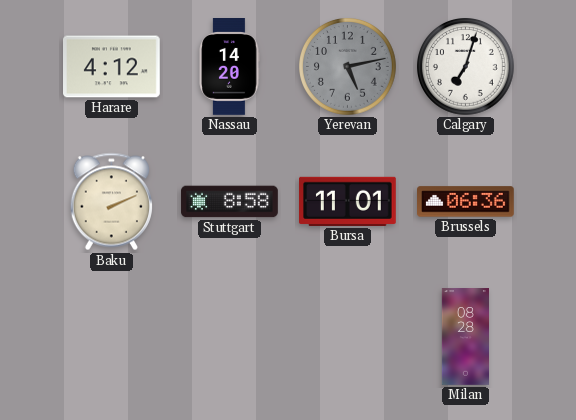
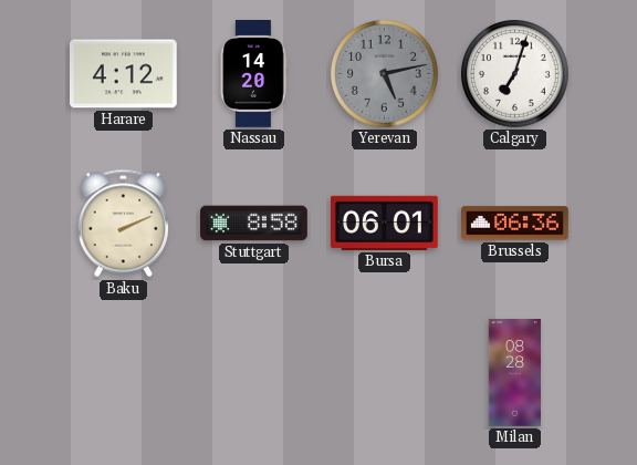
Bursa: 11:01 -> 06:01
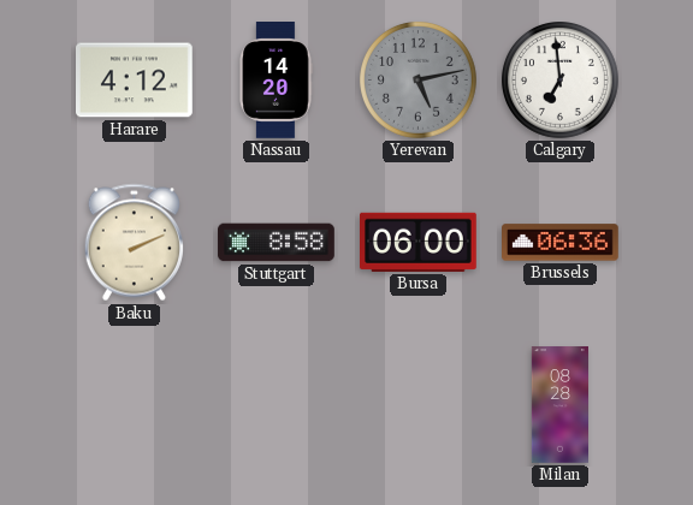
Calgary: 7:03 -> 6:59
Bursa: 06:01 -> 06:00
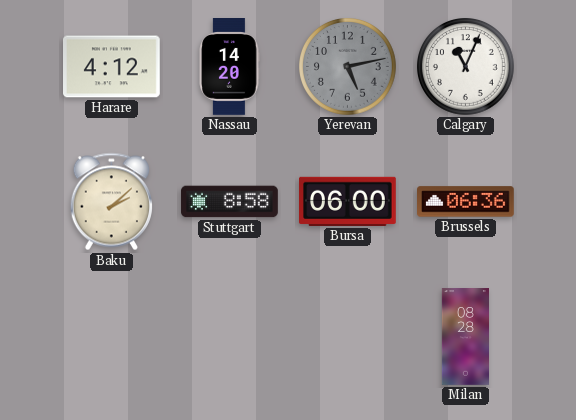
Calgary: 6:59 -> 11:04
Baku: 2:11 -> 2:08
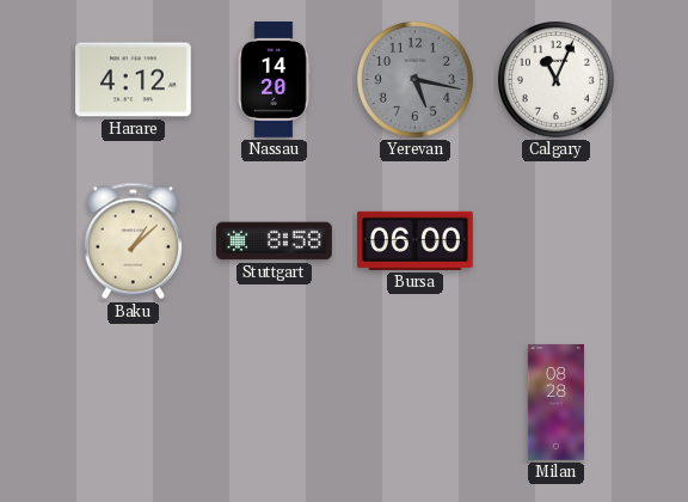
Yerevan: 5:13 -> 5:17
Baku: 2:08 -> 1:08
Brussels: 06:36 -> none
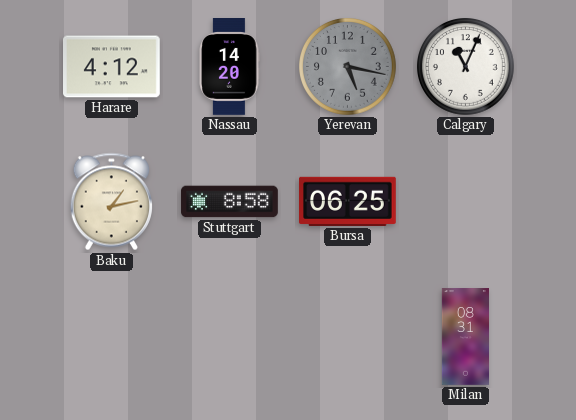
Baku: 1:08 -> 1:13
Bursa: 06:00 -> 06:25
Milan: 08:28 -> 08:31
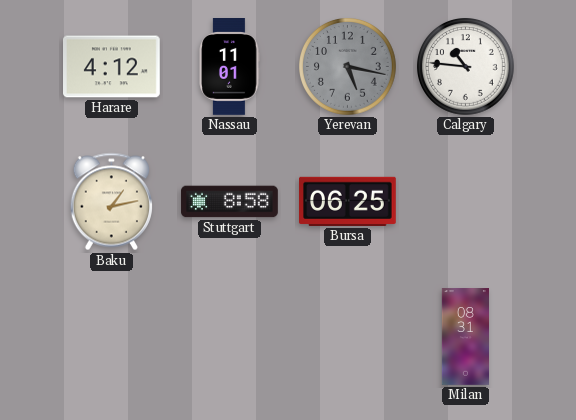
Nassau: 14:20 -> 11:01
Calgary: 11:04 -> 10:46
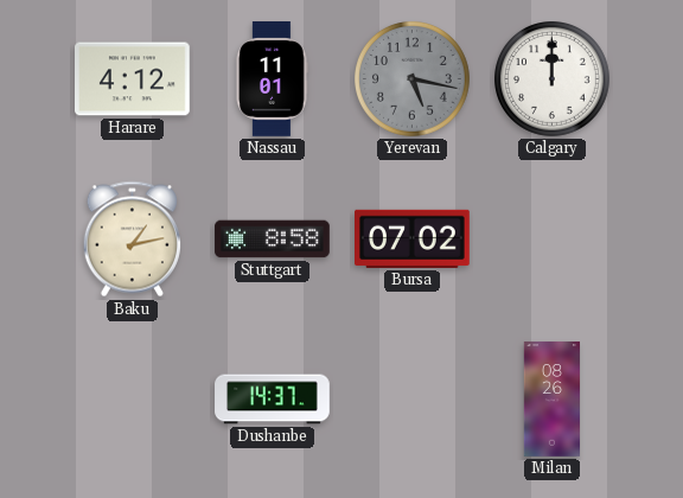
Calgary: 10:46 -> 12:00
Bursa: 06:25 -> 07:02
Dushanbe: none -> 14:37
Milan: 08:31 -> 08:26
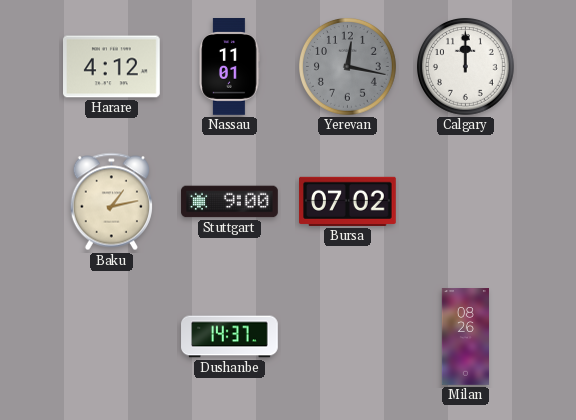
Yerevan: 5:17 -> 12:17
Stuttgart: 8:58 -> 9:00
